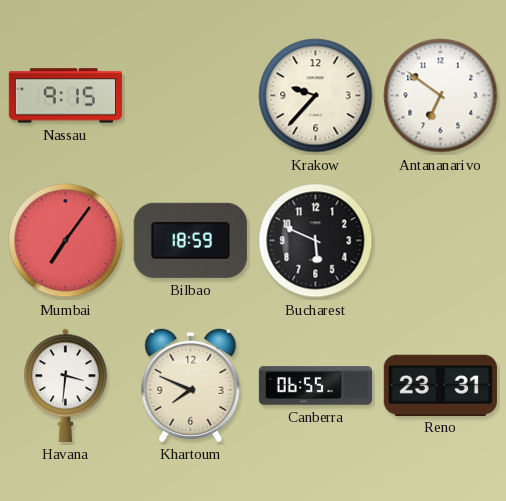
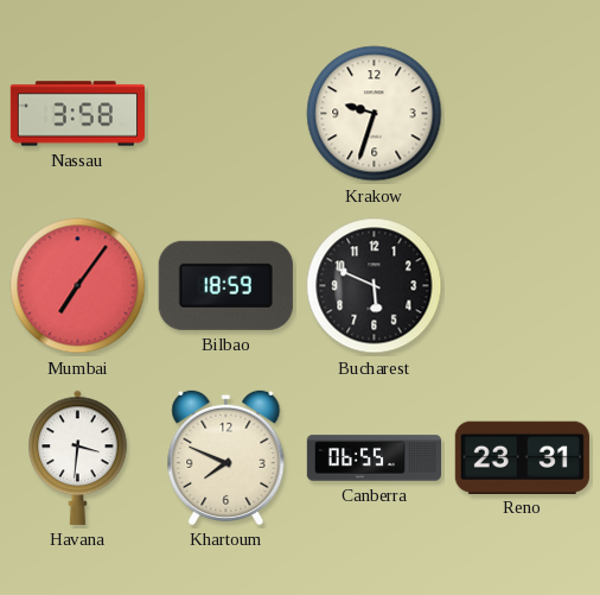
Nassau: 9:15 -> 3:58
Krakow: 9:37 -> 9:33
Antananarivo: 6:51 -> none
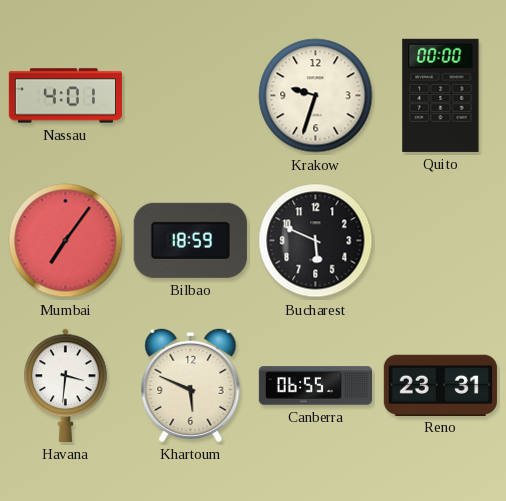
Nassau: 3:58 -> 4:01
Quito: none -> 00:00
Khartoum: 7:49 -> 5:49
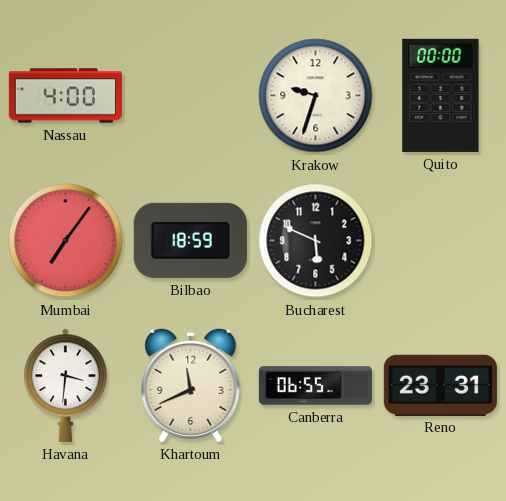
Nassau: 4:01 -> 4:00
Khartoum: 5:49 -> 11:41
